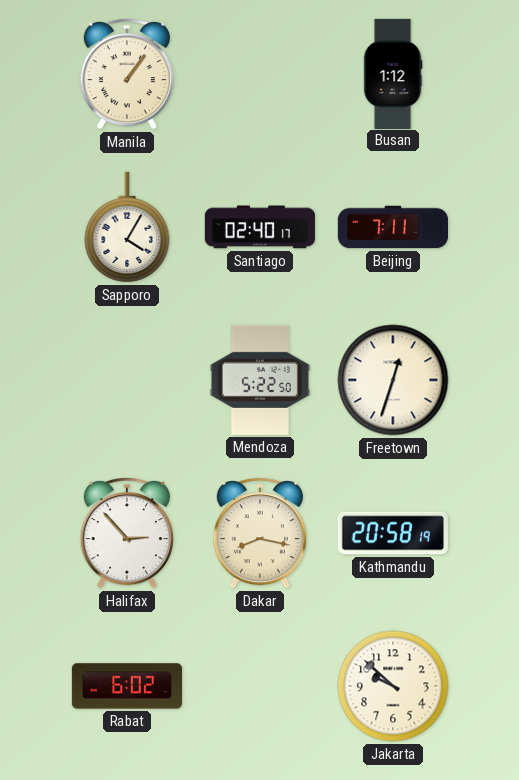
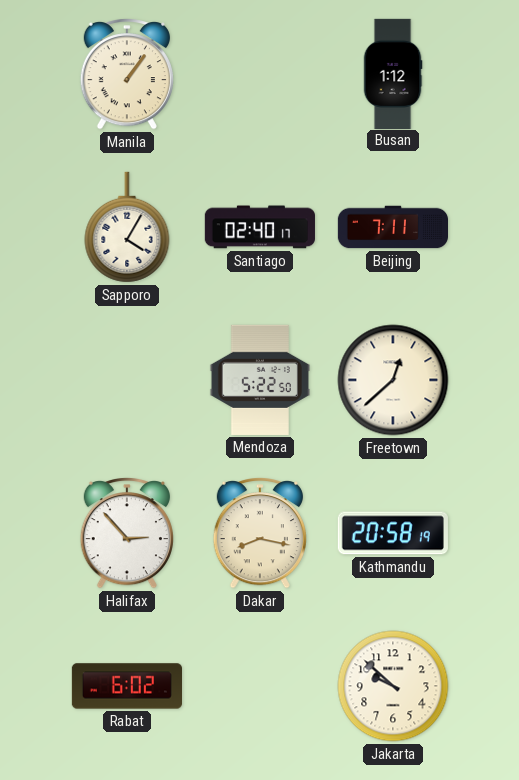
Freetown: 12:33 -> 12:38
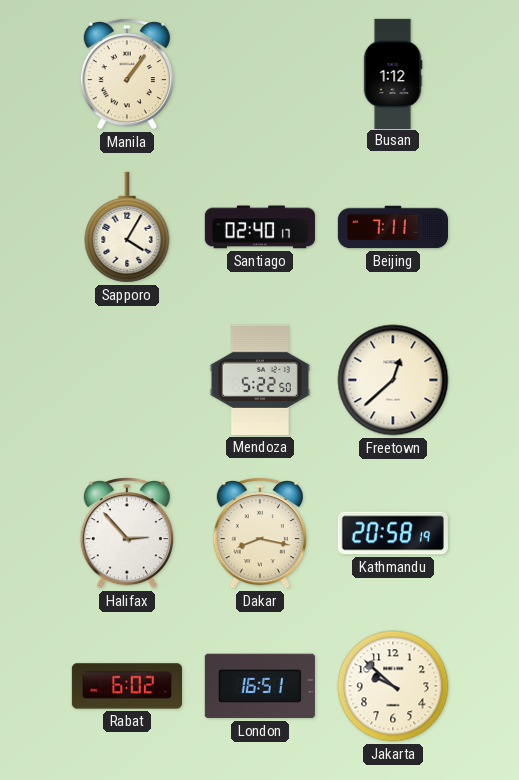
London: none -> 16:51
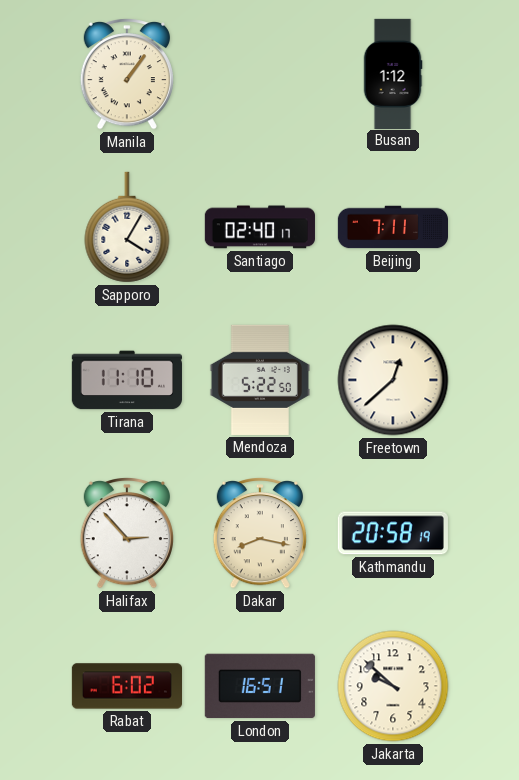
Tirana: none -> 11:10
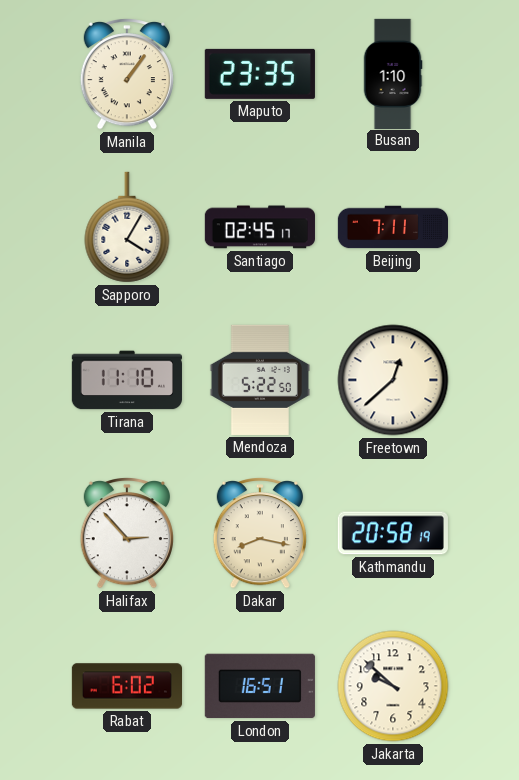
Maputo: none -> 23:35
Busan: 1:12 -> 1:10
Santiago: 02:40 -> 02:45
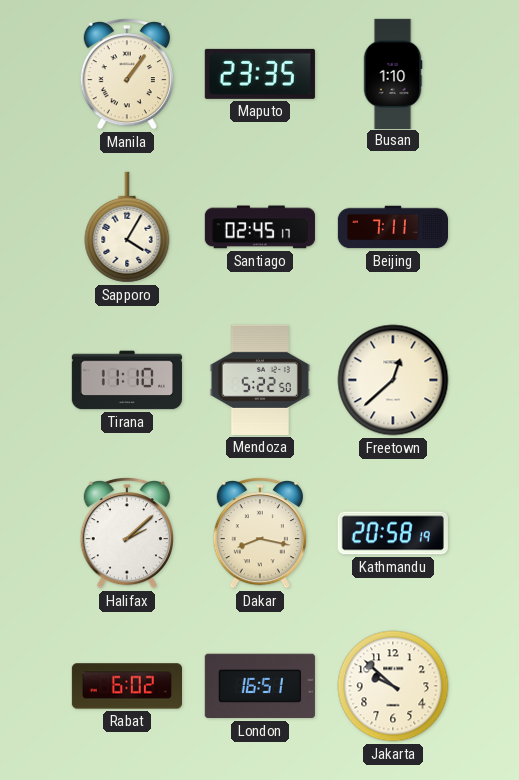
Halifax: 2:53 -> 2:08
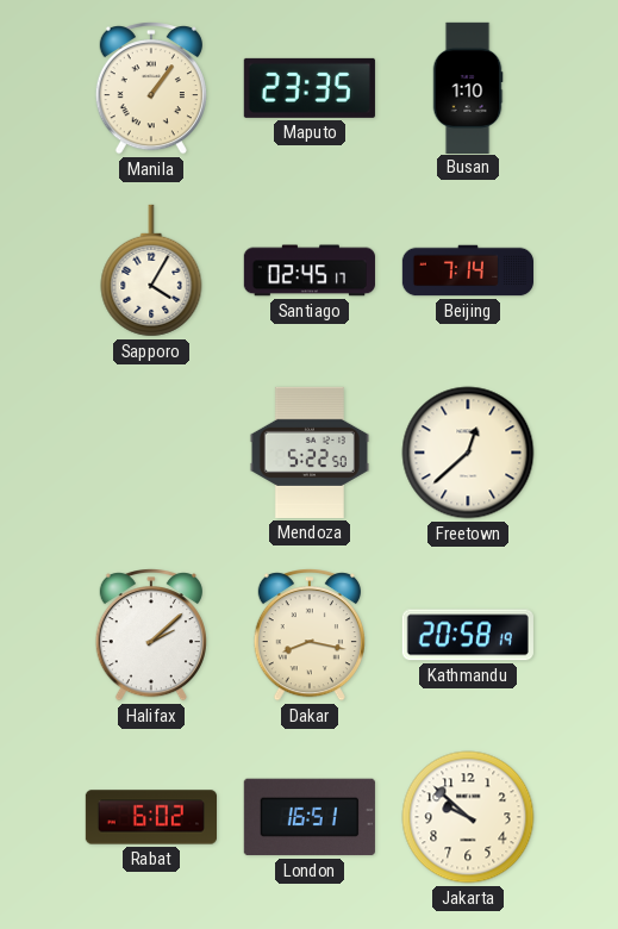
Beijing: 7:11 -> 7:14
Tirana: 11:10 -> none
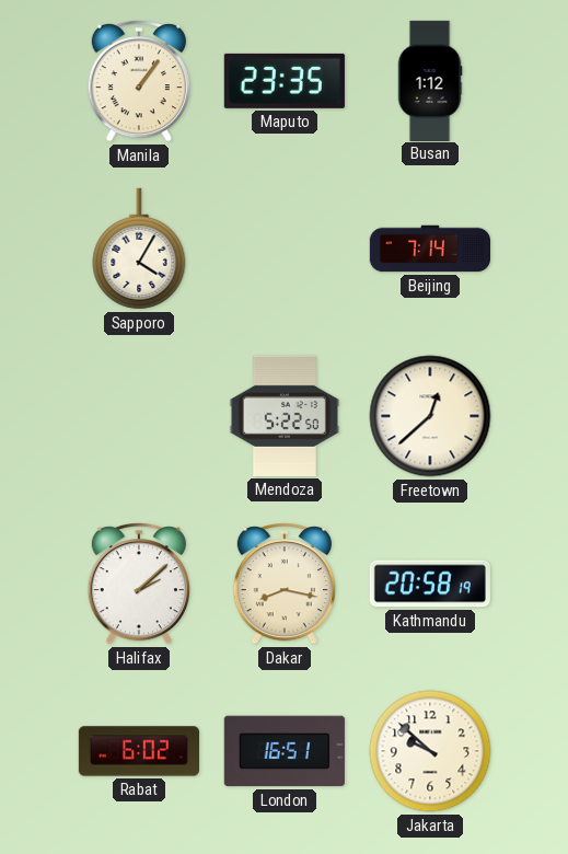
Busan: 1:10 -> 1:12
Santiago: 02:45 -> none
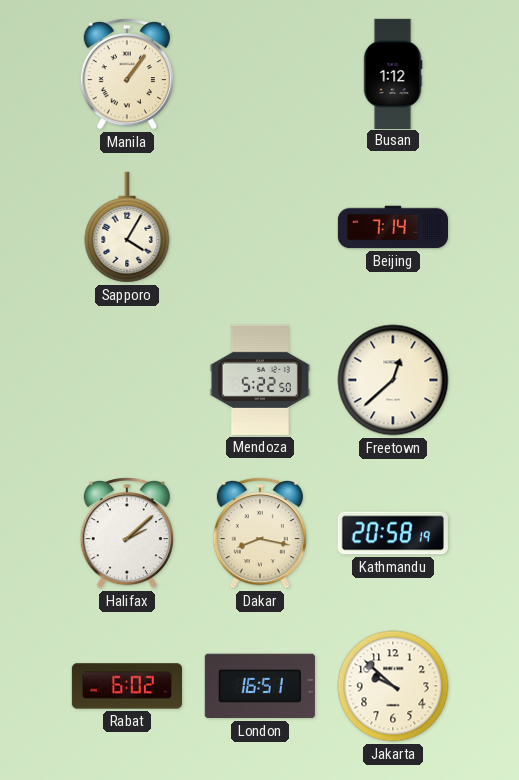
Maputo: 23:35 -> none
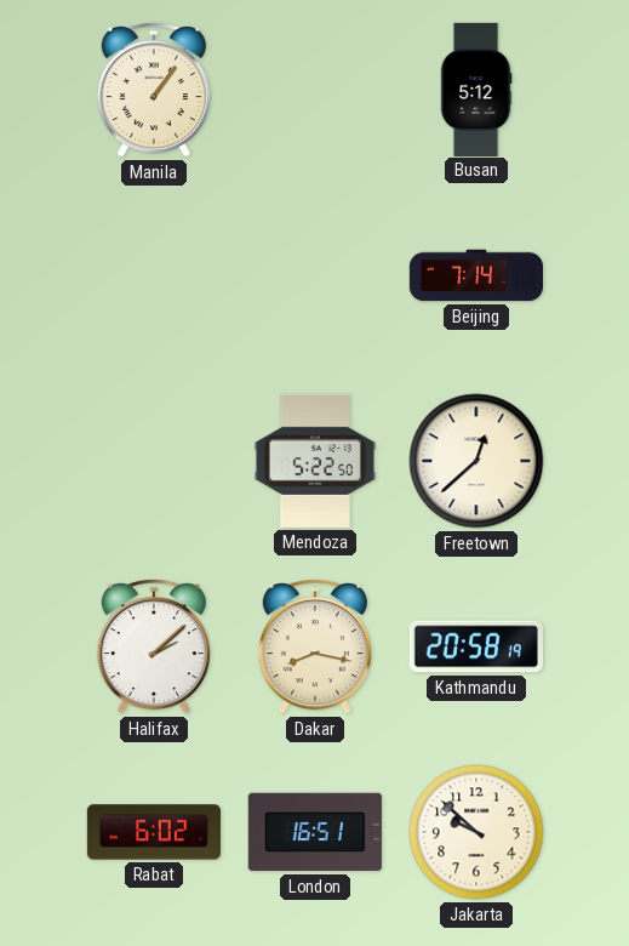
Busan: 1:12 -> 5:12
Sapporo: 4:05 -> none
